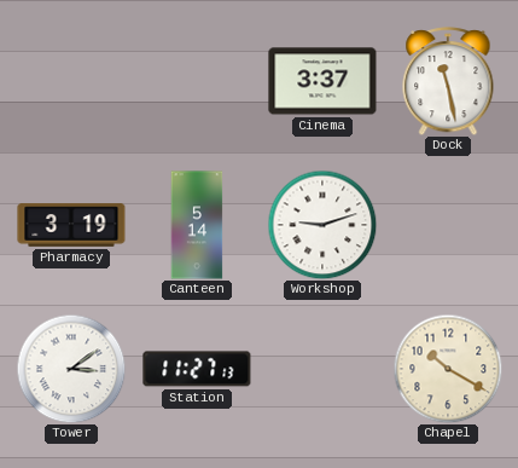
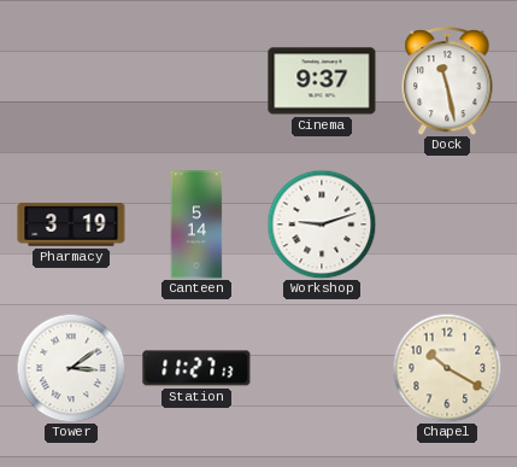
Cinema: 3:37 -> 9:37
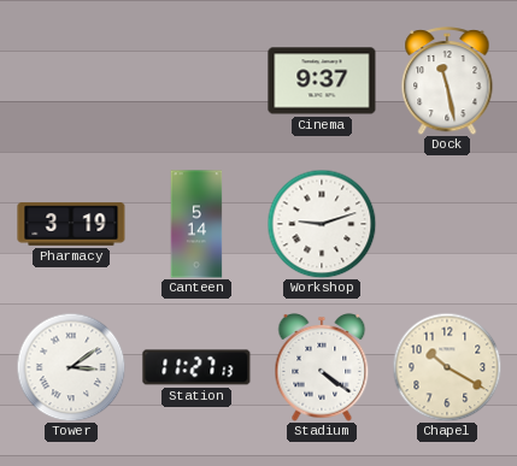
Stadium: none -> 4:21
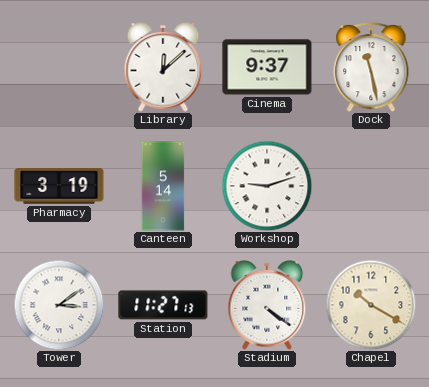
Library: none -> 12:08
